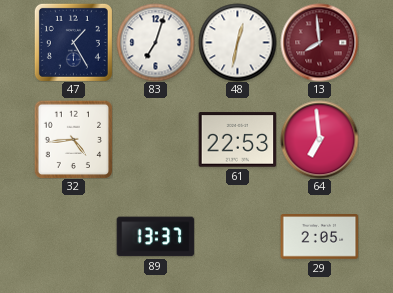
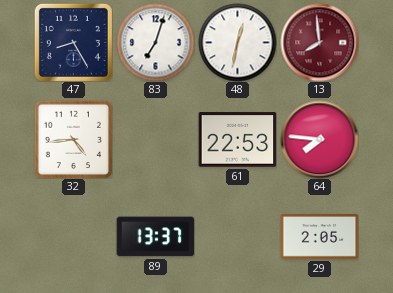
47: 1:25 -> 8:25
64: 6:59 -> 7:46
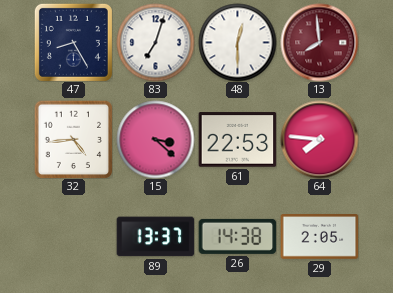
48: 12:32 -> 12:30
15: none -> 3:22
26: none -> 14:38
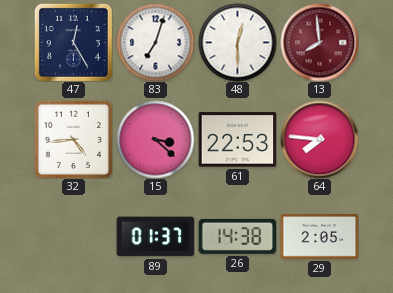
47: 8:25 -> 12:25
89: 13:37 -> 01:37
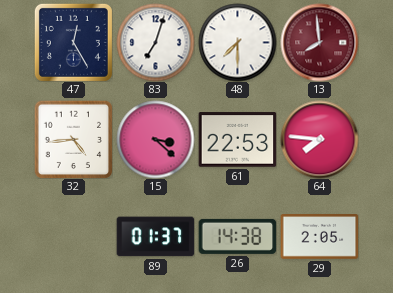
48: 12:30 -> 7:30
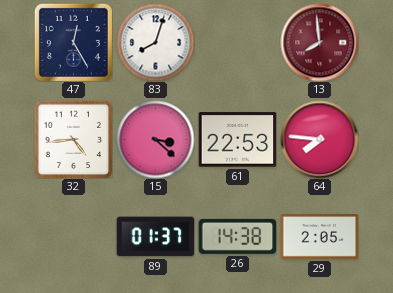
83: 7:03 -> 8:03
48: 7:30 -> none
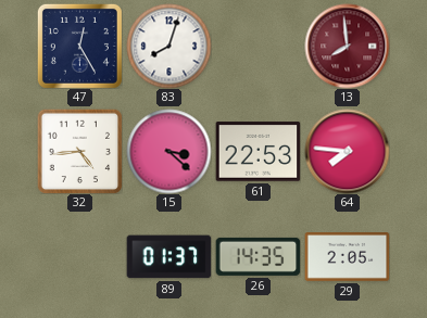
26: 14:38 -> 14:35
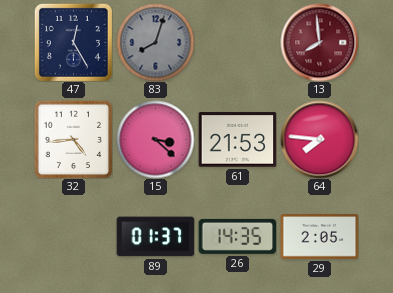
83 dial: white -> grey
61: 22:53 -> 21:53
